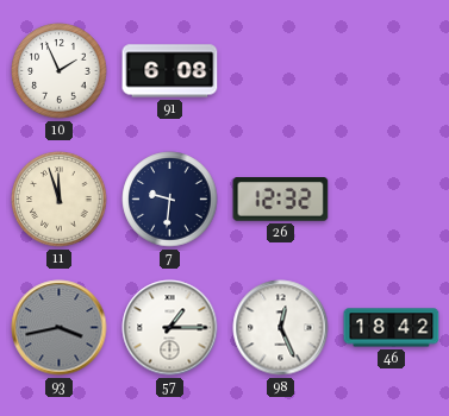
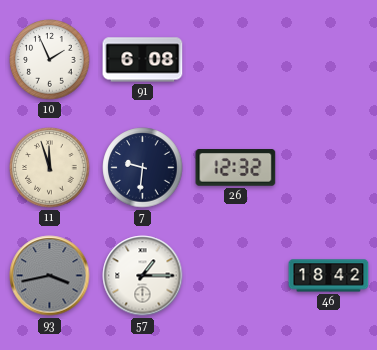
98: 12:26 -> none
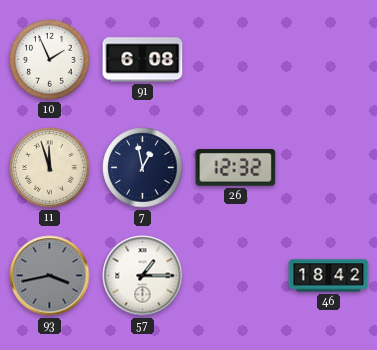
7: 9:31 -> 12:58
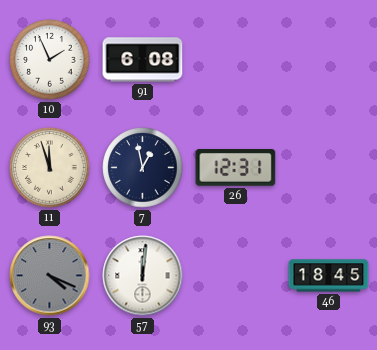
26: 12:32 -> 12:31
93: 3:43 -> 4:19
57: 1:15 -> 12:01
46: 18:42 -> 18:45
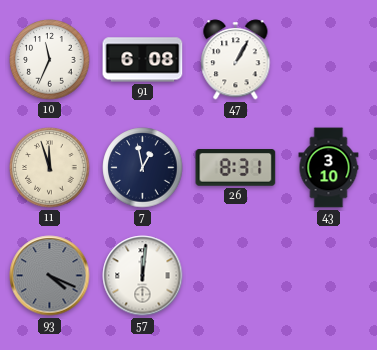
10: 1:56 -> 11:34
47: none -> 1:05
26: 12:31 -> 8:31
43: none -> 3:10
46: 18:45 -> none
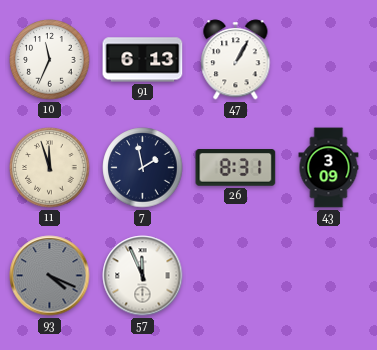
91: 6:08 -> 6:13
7: 12:58 -> 1:58
43: 3:10 -> 3:09
57: 12:01 -> 11:56
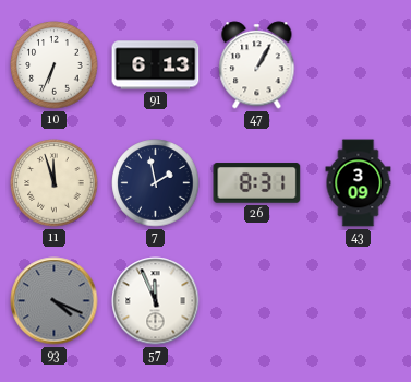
10: 11:34 -> 6:34
